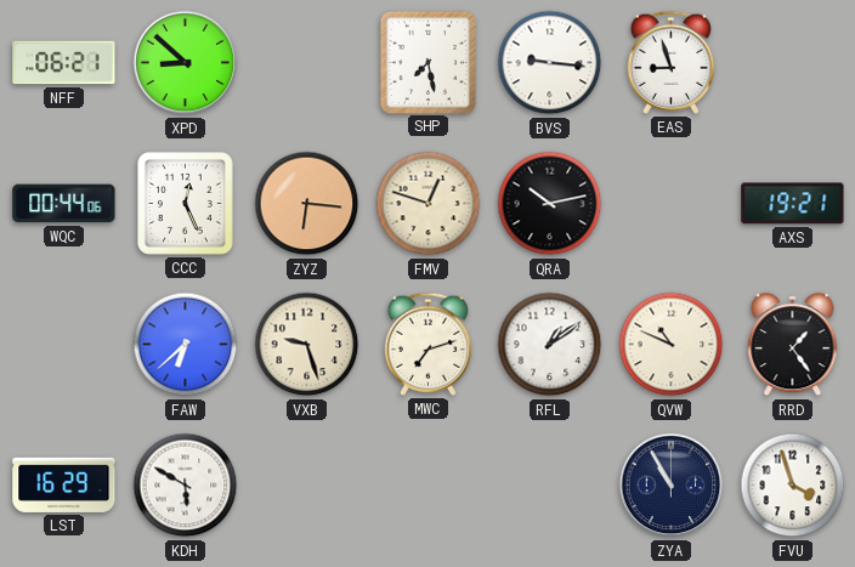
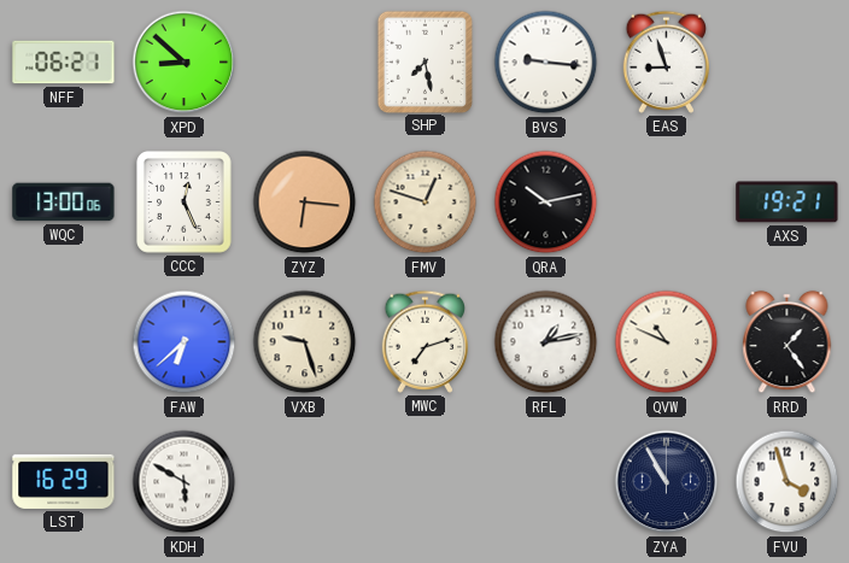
WQC: 00:44 -> 13:00
RFL: 1:09 -> 1:13
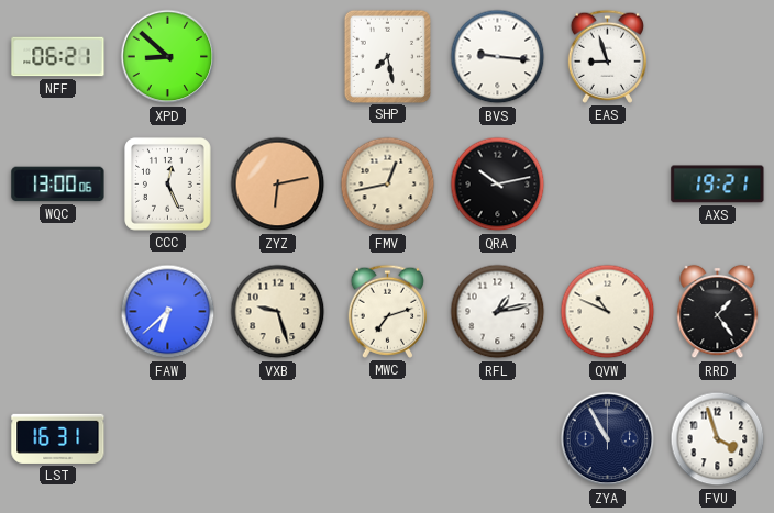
ZYZ: 6:16 -> 6:13
FMV: 12:48 -> 12:43
LST: 16:29 -> 16:31
KDH: 5:50 -> none
